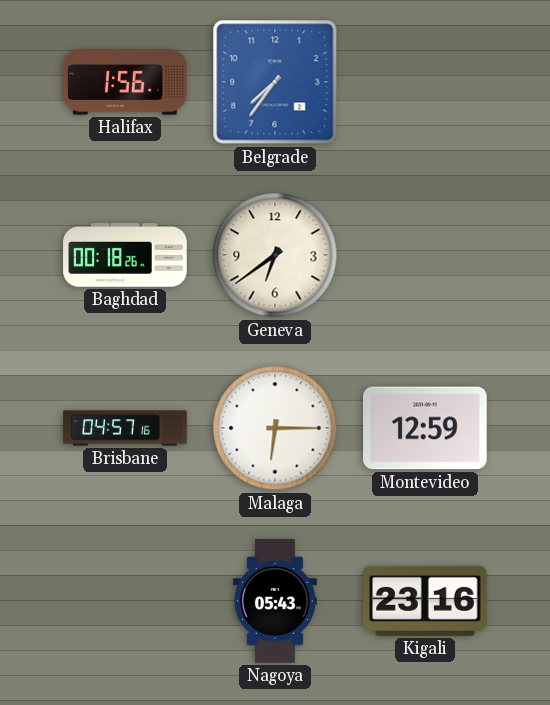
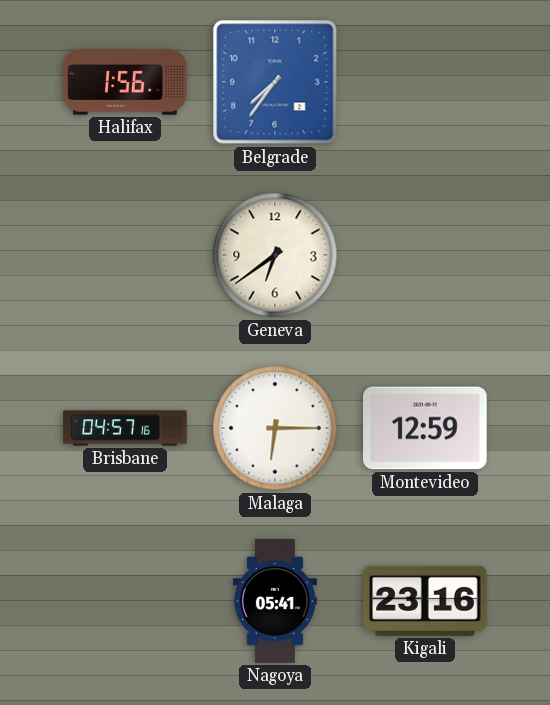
Baghdad: 00:18 -> none
Nagoya: 05:43 -> 05:41
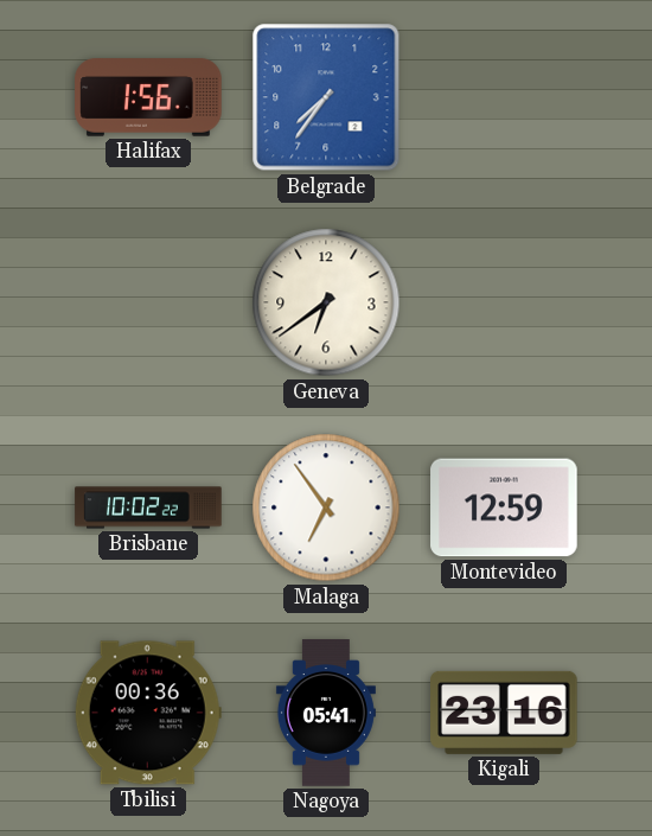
Brisbane: 04:57 -> 10:02
Malaga: 6:15 -> 6:54
Tbilisi: none -> 00:36
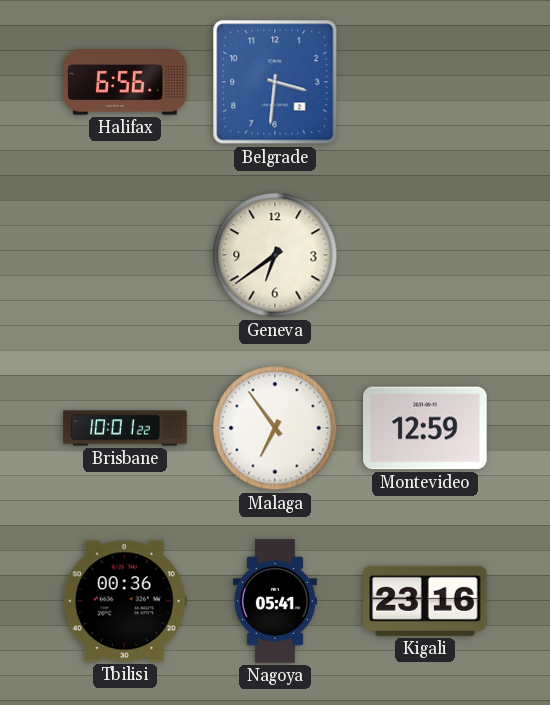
Halifax: 1:56 -> 6:56
Belgrade: 7:36 -> 3:31
Brisbane: 10:02 -> 10:01
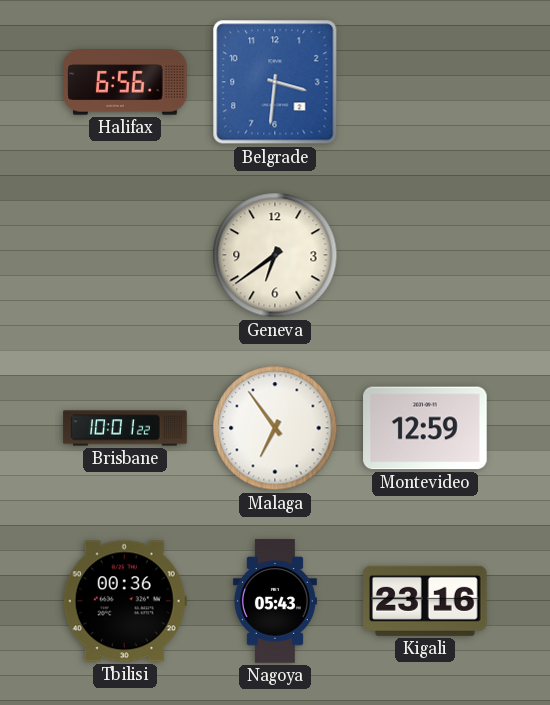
Nagoya: 05:41 -> 05:43
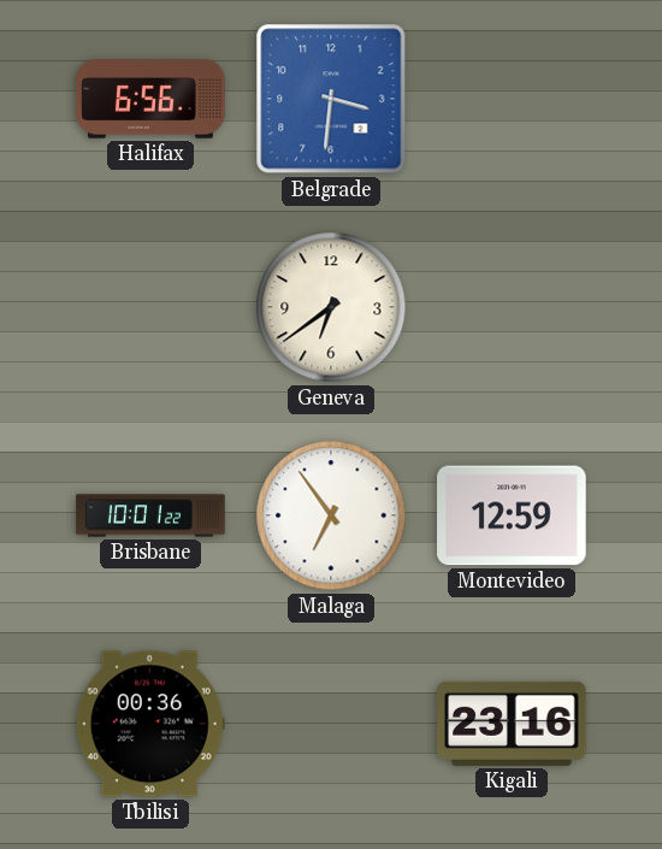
Nagoya: 05:43 -> none
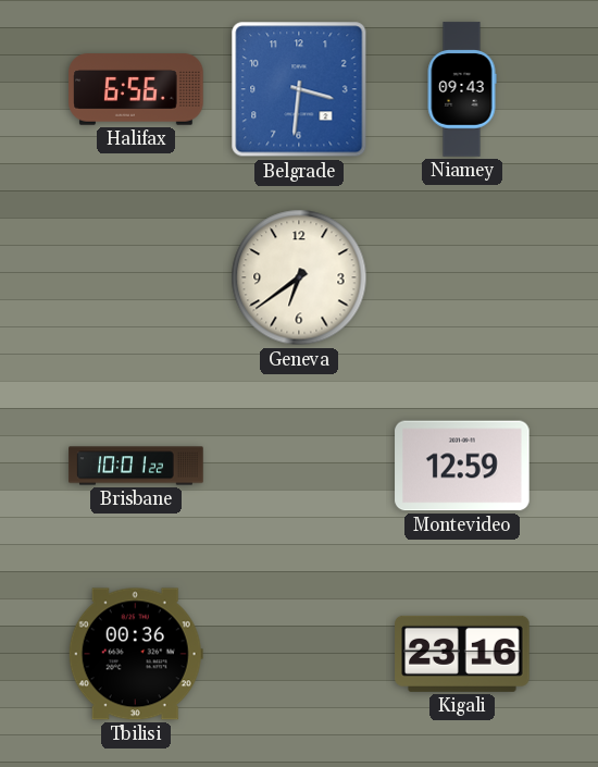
Niamey: none -> 09:43
Malaga: 6:54 -> none
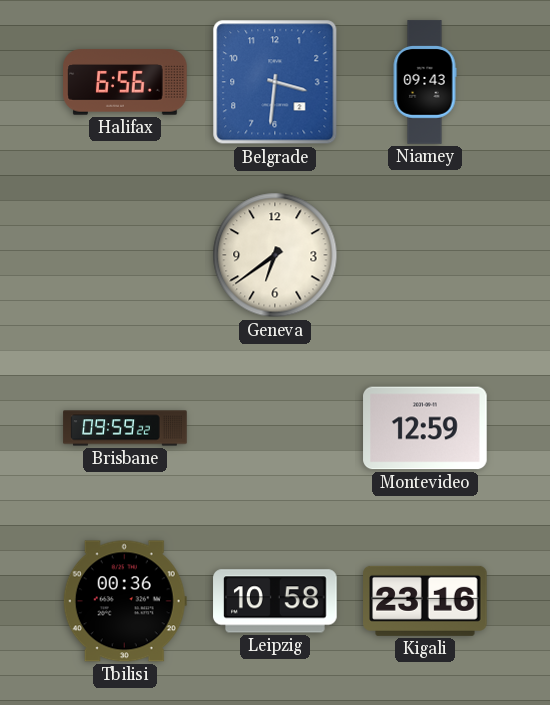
Brisbane: 10:01 -> 09:59
Leipzig: none -> 10:58
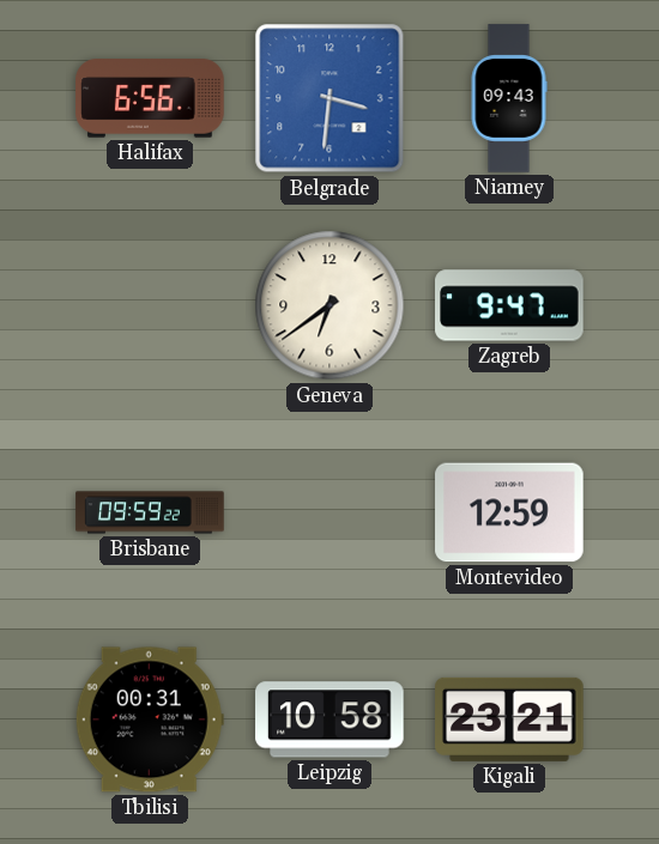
Zagreb: none -> 9:47
Tbilisi: 00:36 -> 00:31
Kigali: 23:16 -> 23:21
